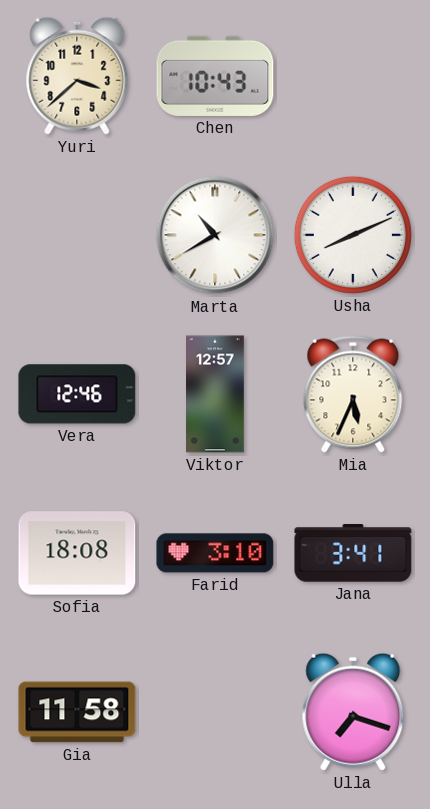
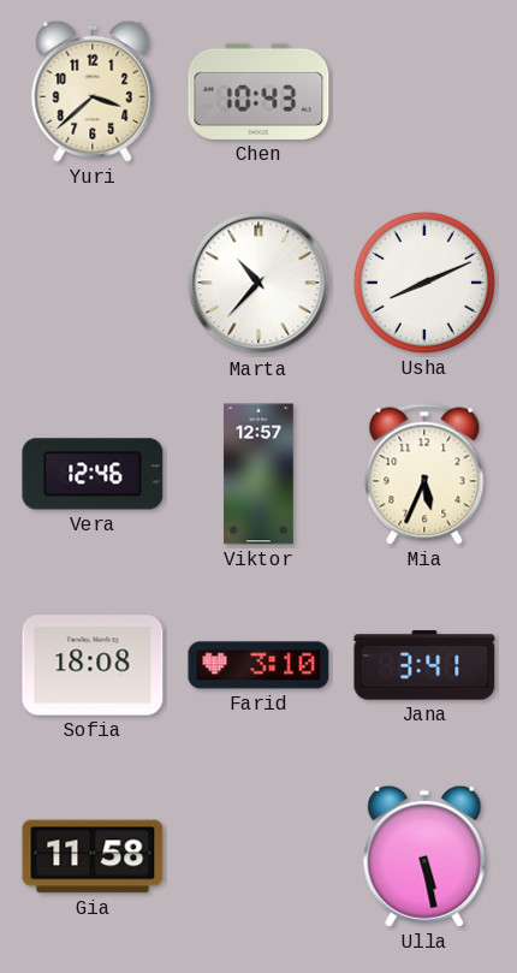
Marta: 10:40 -> 10:37
Ulla: 7:18 -> 5:28
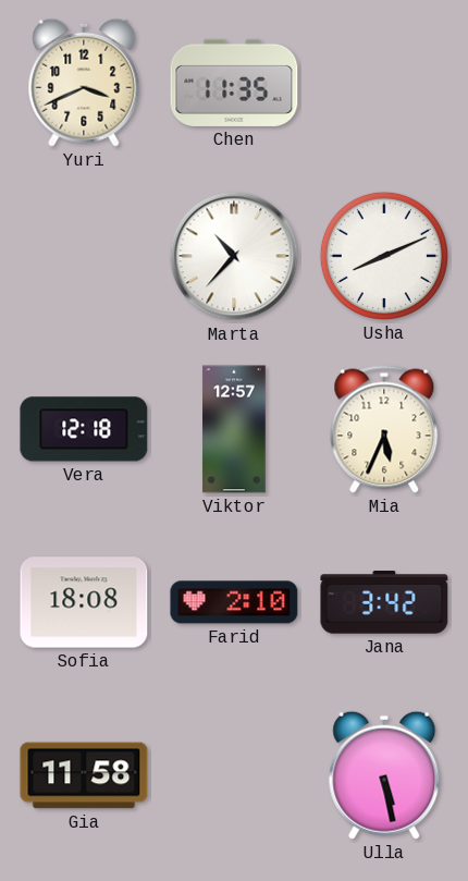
Yuri: 3:38 -> 3:41
Chen: 10:43 -> 11:35
Vera: 12:46 -> 12:18
Farid: 3:10 -> 2:10
Jana: 3:41 -> 3:42
